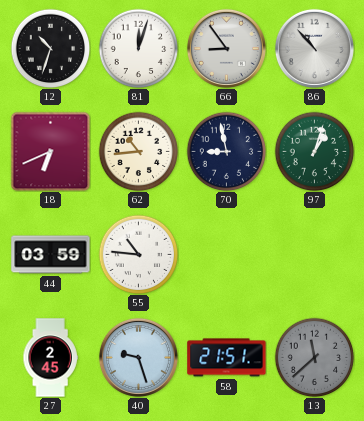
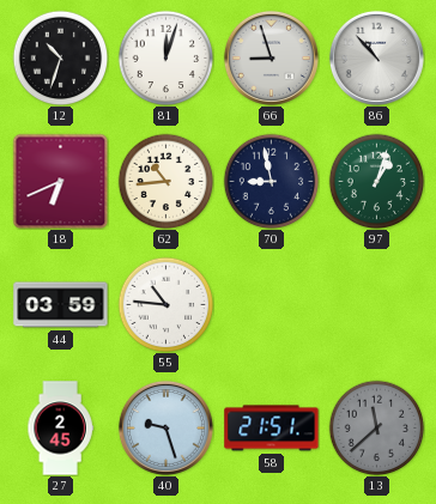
66: 8:54 -> 8:57
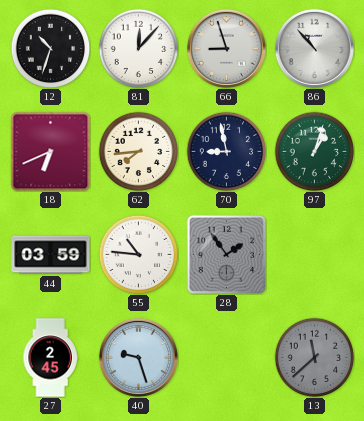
81: 12:03 -> 12:07
62: 10:44 -> 7:44
28: none -> 1:54
58: 21:51 -> none
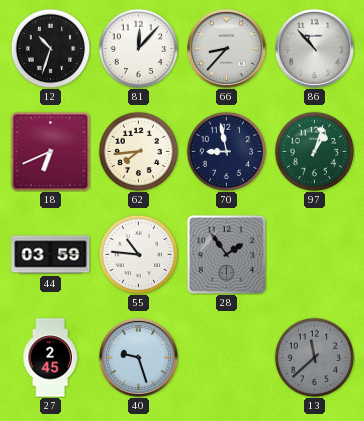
66: 8:57 -> 8:37
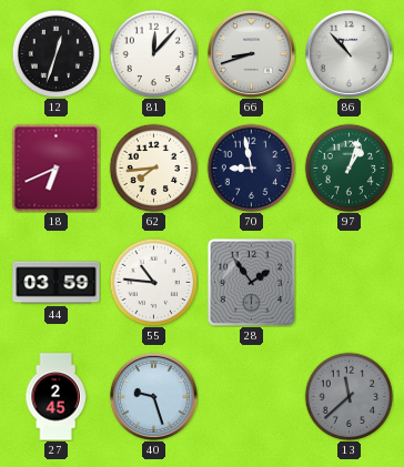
12: 10:33 -> 12:33
66: 8:37 -> 8:42
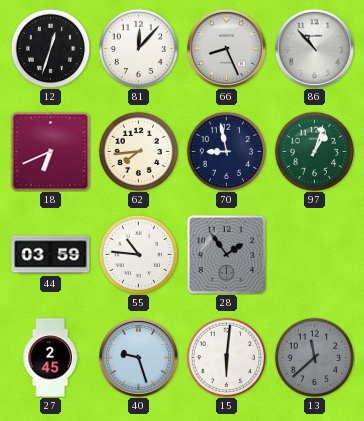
66: 8:42 -> 8:26
15: none -> 6:01
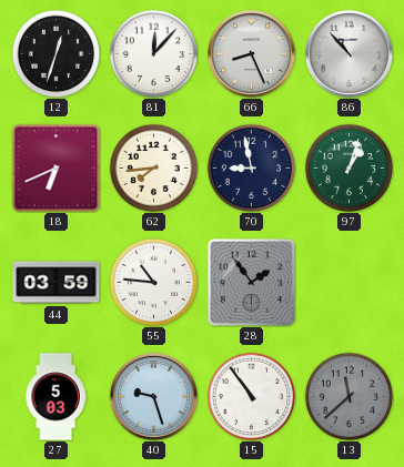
27: 2:45 -> 5:03
15: 6:01 -> 10:54
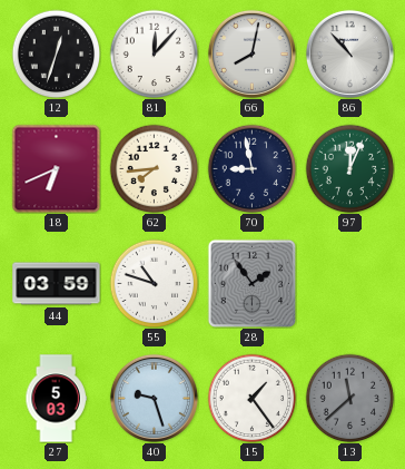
66: 8:26 -> 8:02
97: 1:03 -> 12:04
55: 10:46 -> 10:48
15: 10:54 -> 1:24
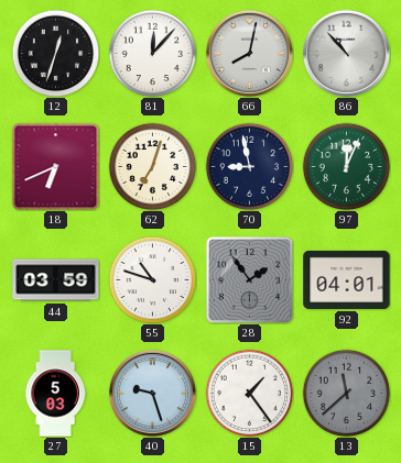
62: 7:44 -> 7:03
92: none -> 04:01
